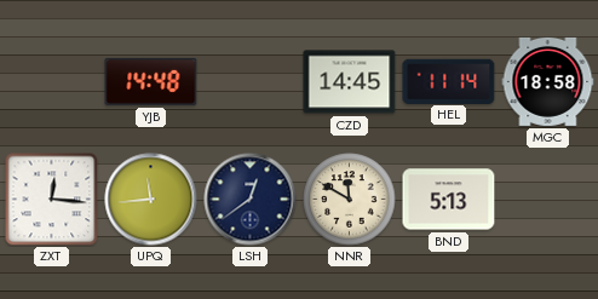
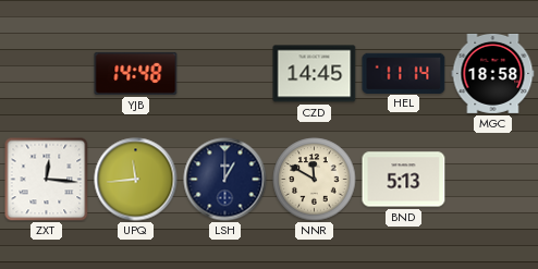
LSH: 12:39 -> 1:00
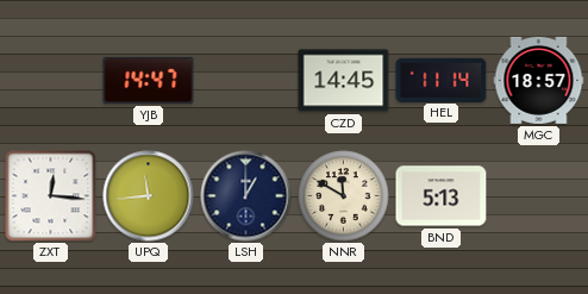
YJB: 14:48 -> 14:47
MGC: 18:58 -> 18:57
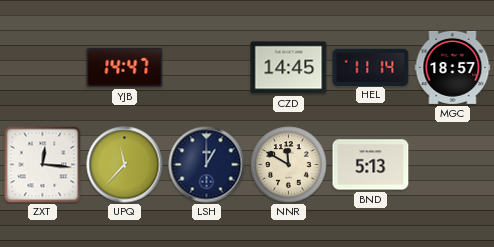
UPQ: 11:44 -> 11:37
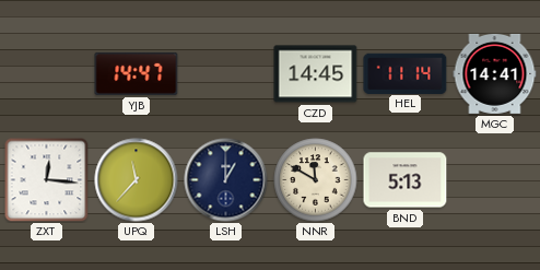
MGC: 18:57 -> 14:41
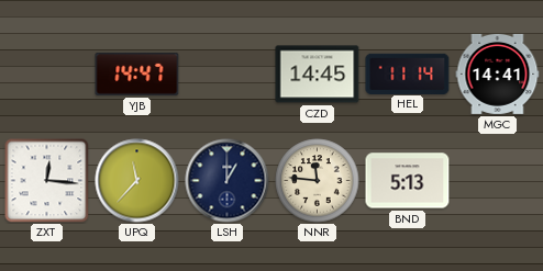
NNR: 11:50 -> 11:46
